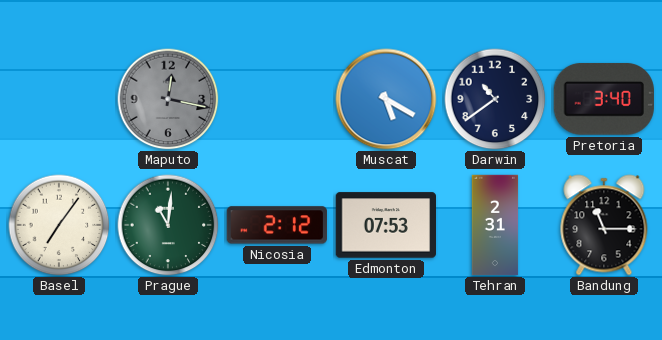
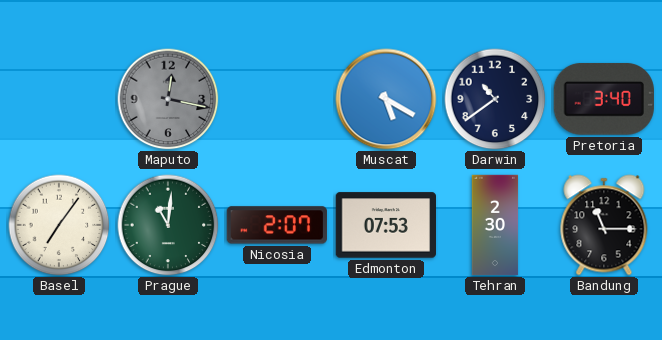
Nicosia: 2:12 -> 2:07
Tehran: 2:31 -> 2:30
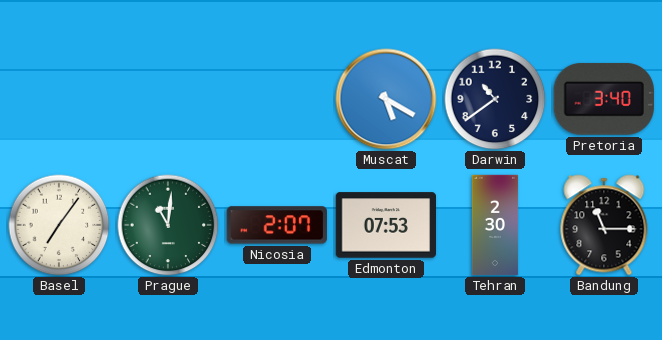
Maputo: 12:17 -> none
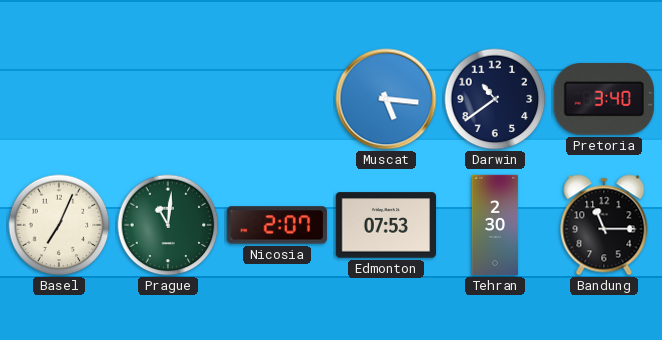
Muscat: 5:20 -> 5:16
Basel: 7:06 -> 7:04
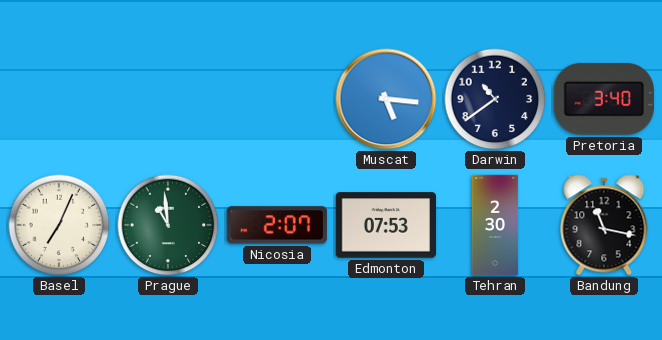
Prague: 11:01 -> 10:59
Bandung: 11:15 -> 11:17
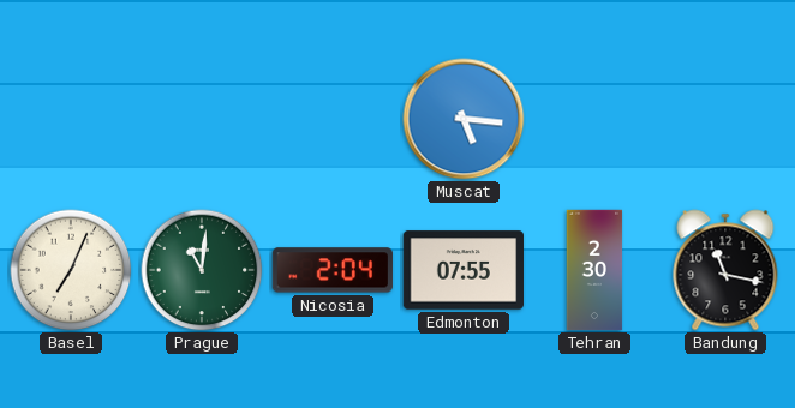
Darwin: 10:39 -> none
Pretoria: 3:40 -> none
Prague: 10:59 -> 11:01
Nicosia: 2:07 -> 2:04
Edmonton: 07:53 -> 07:55
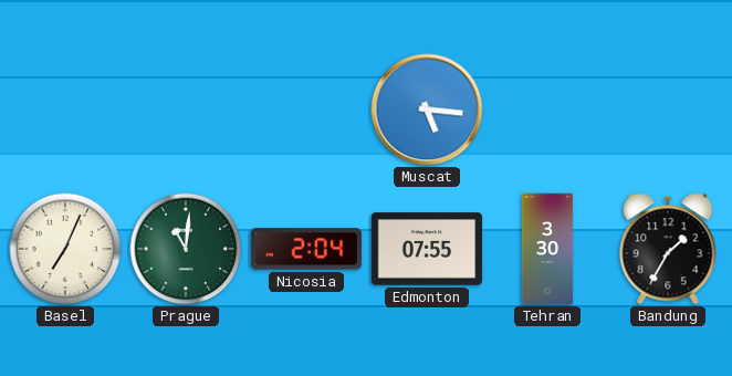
Tehran: 2:30 -> 3:30
Bandung: 11:17 -> 1:35
